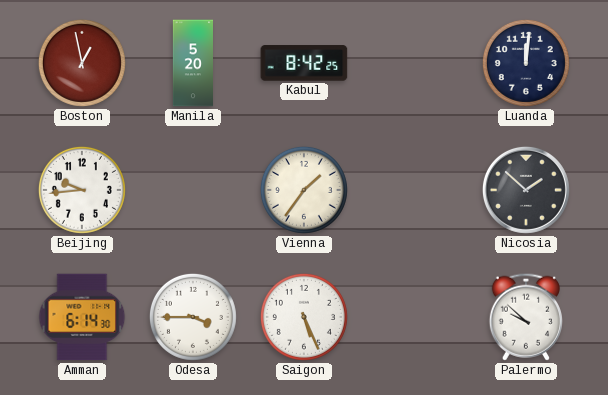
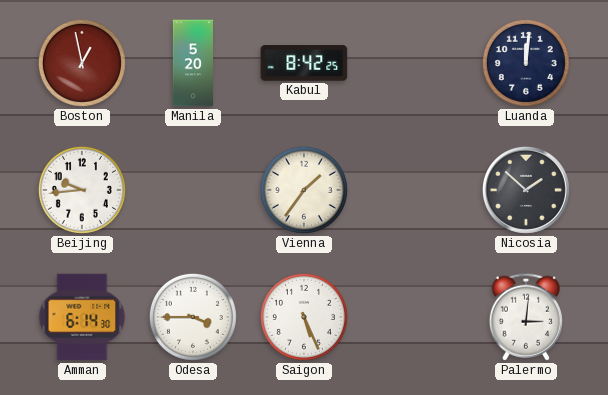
Palermo: 9:52 -> 3:01
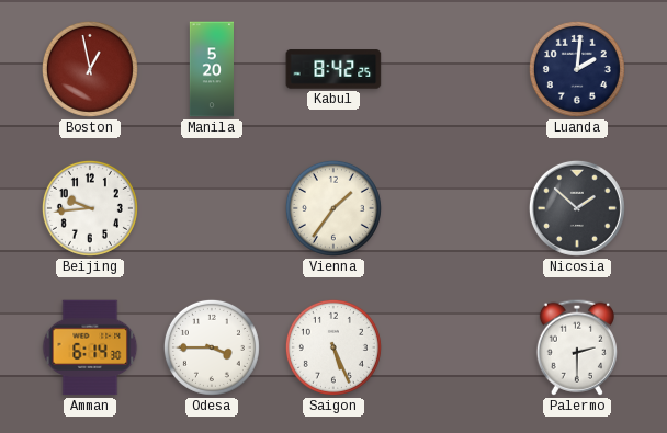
Luanda: 12:01 -> 2:01
Palermo: 3:01 -> 2:30
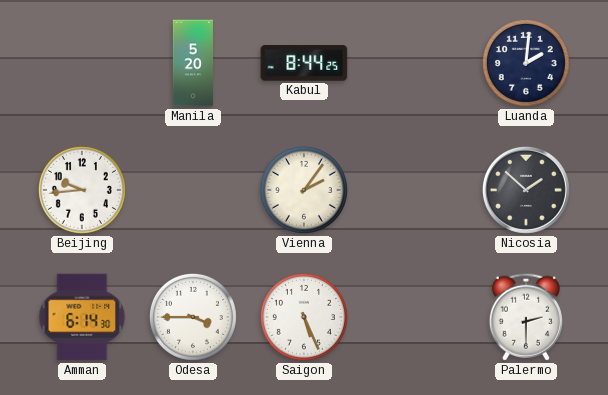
Boston: 12:58 -> none
Kabul: 8:42 -> 8:44
Vienna: 1:36 -> 2:06
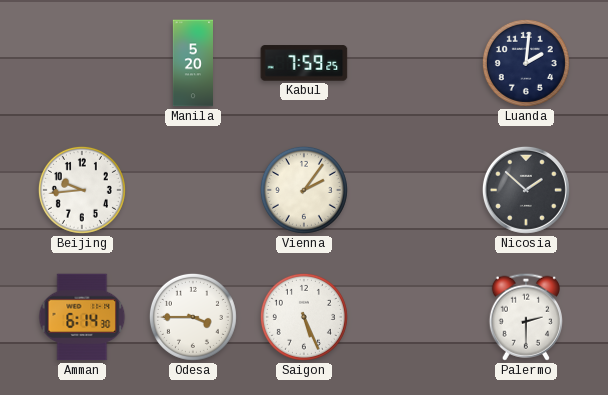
Kabul: 8:44 -> 7:59
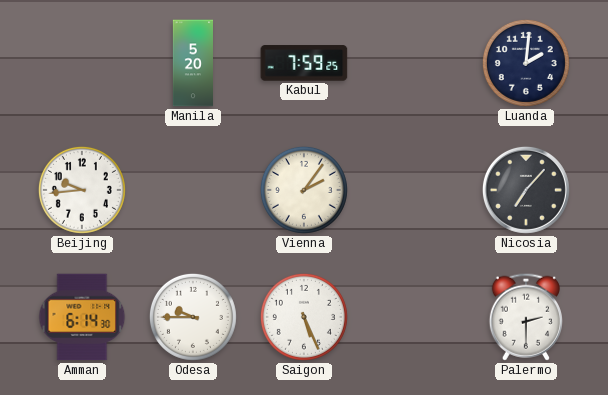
Nicosia: 1:52 -> 7:07
Odesa: 3:45 -> 9:45
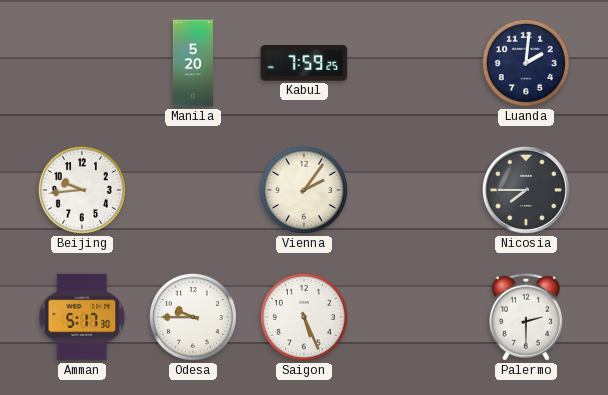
Nicosia: 7:07 -> 7:45
Amman: 6:14 -> 5:17
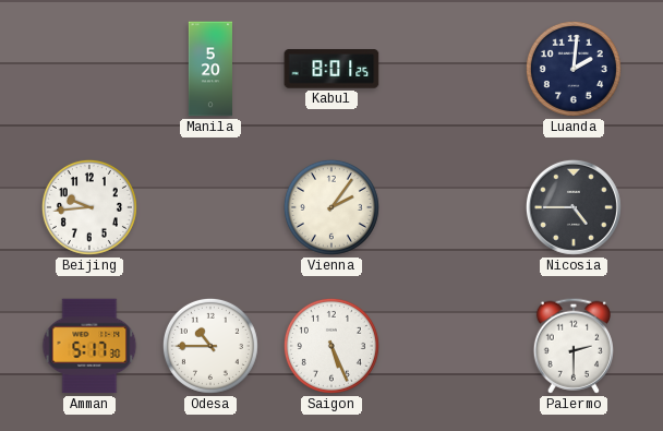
Kabul: 7:59 -> 8:01
Nicosia: 7:45 -> 4:45
Odesa: 9:45 -> 10:45
